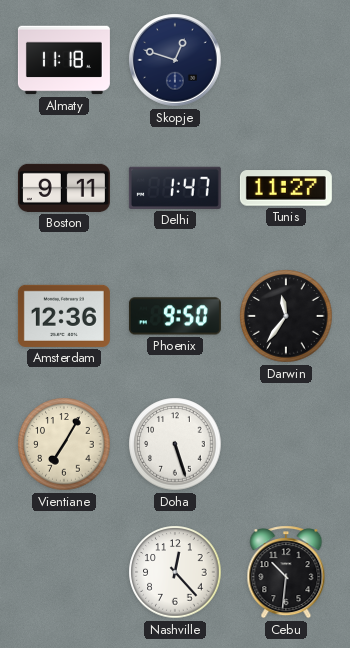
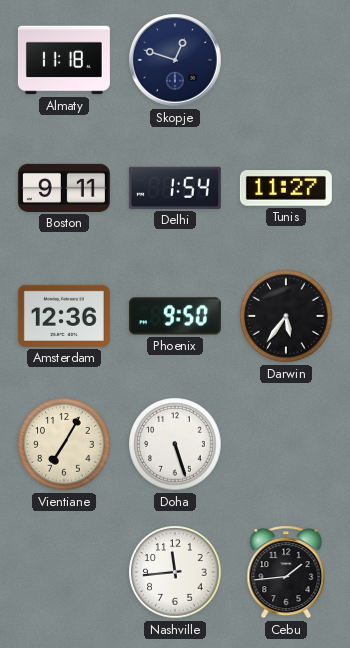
Delhi: 1:47 -> 1:54
Darwin: 11:36 -> 5:36
Nashville: 12:23 -> 11:44
Cebu: 10:31 -> 1:44
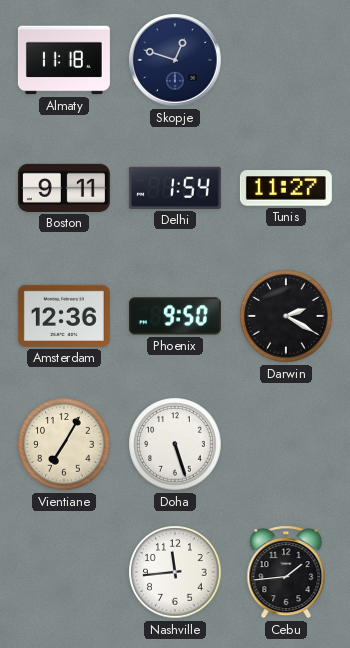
Darwin: 5:36 -> 2:20
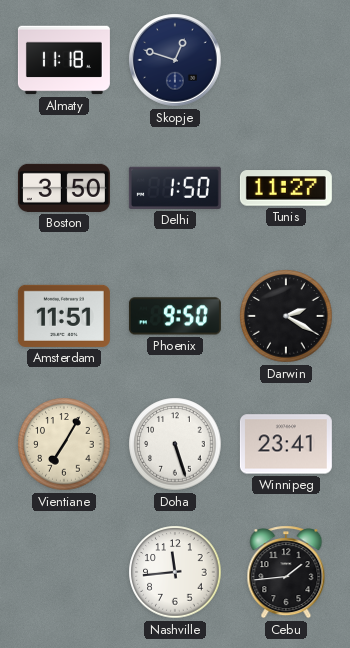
Boston: 9:11 -> 3:50
Delhi: 1:54 -> 1:50
Amsterdam: 12:36 -> 11:51
Winnipeg: none -> 23:41
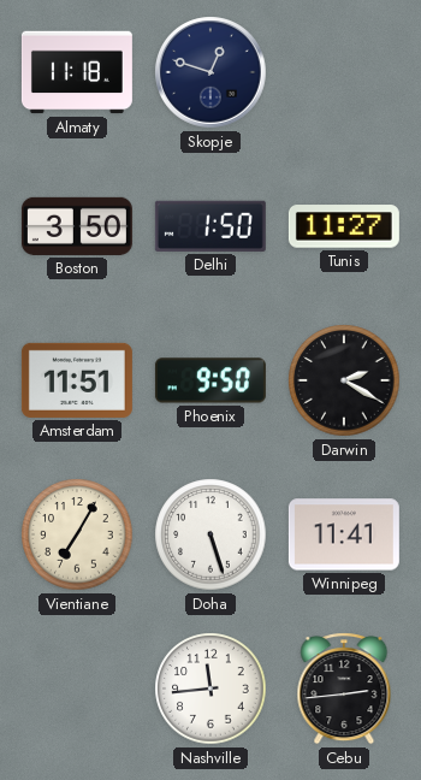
Winnipeg: 23:41 -> 11:41
Cebu: 1:44 -> 2:44
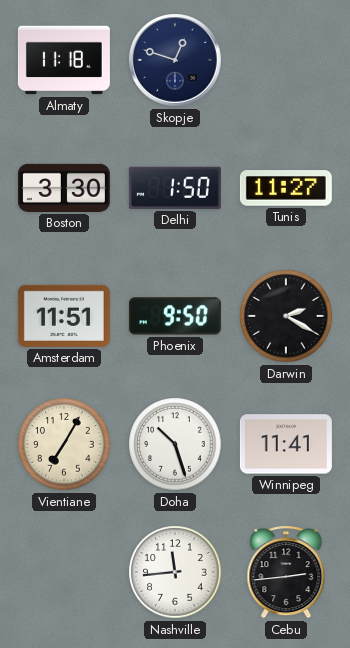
Boston: 3:50 -> 3:30
Doha: 5:27 -> 10:27
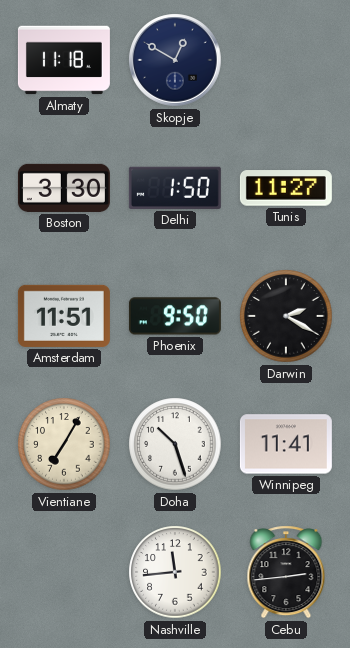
Skopje: 12:48 -> 12:50
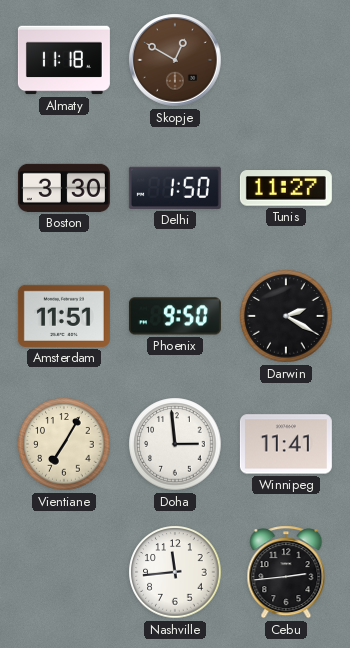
Skopje dial: navy -> brown
Doha: 10:27 -> 2:59
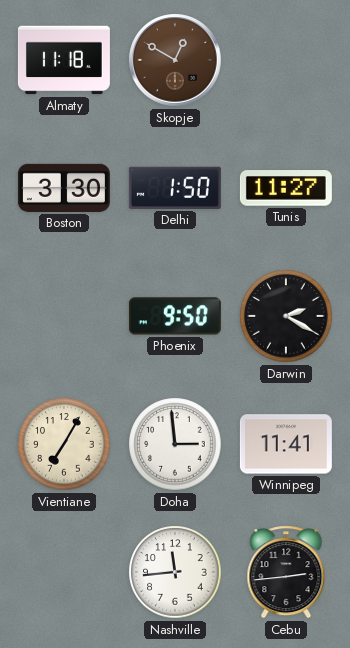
Amsterdam: 11:51 -> none
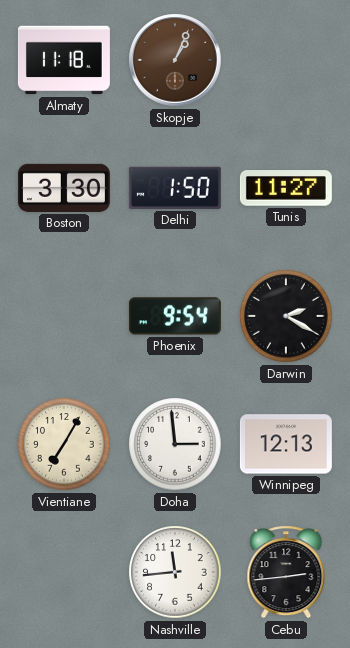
Skopje: 12:50 -> 1:04
Phoenix: 9:50 -> 9:54
Winnipeg: 11:41 -> 12:13
